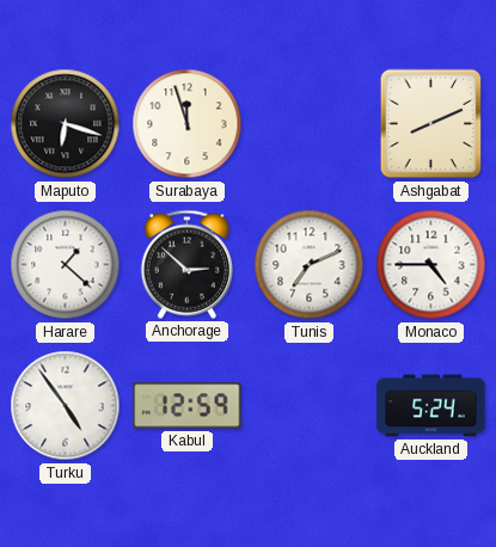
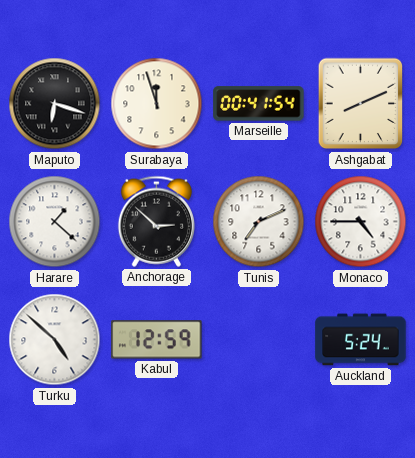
Marseille: none -> 00:41
Turku: 4:54 -> 4:52
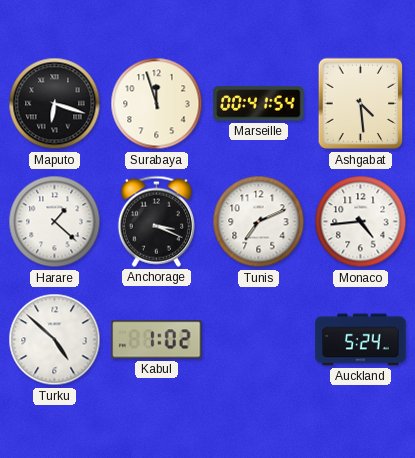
Ashgabat: 8:11 -> 4:29
Anchorage: 2:52 -> 3:19
Monaco: 4:45 -> 4:44
Kabul: 12:59 -> 1:02
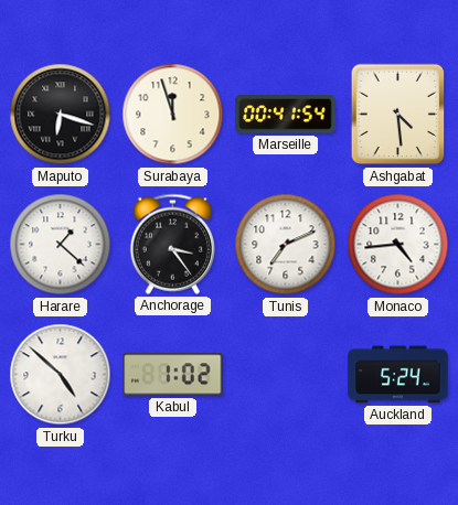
Anchorage: 3:19 -> 3:24
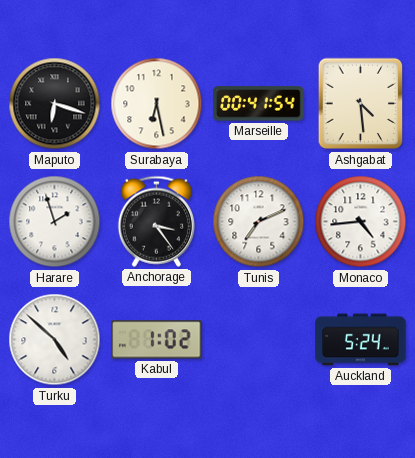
Surabaya: 11:57 -> 6:28
Harare: 1:22 -> 1:57
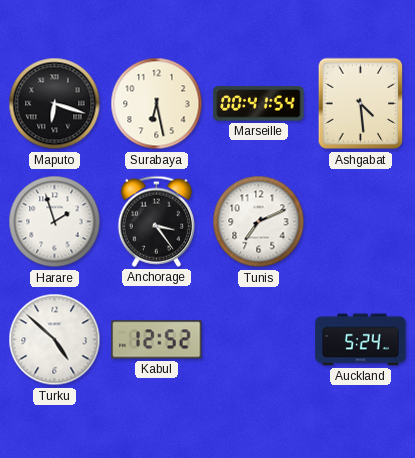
Monaco: 4:44 -> none
Kabul: 1:02 -> 12:52
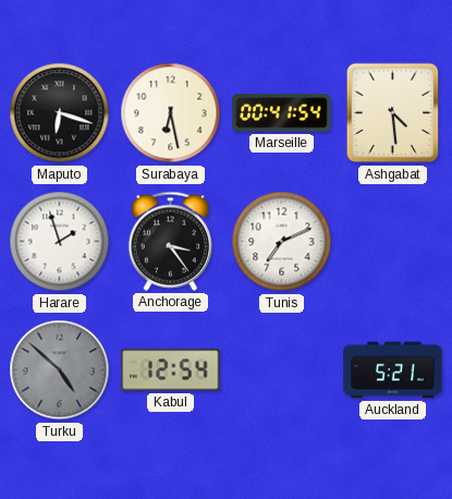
Turku dial: white -> grey
Kabul: 12:52 -> 12:54
Auckland: 5:24 -> 5:21
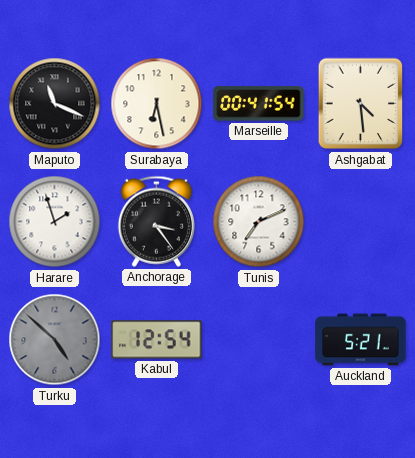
Maputo: 6:18 -> 11:19
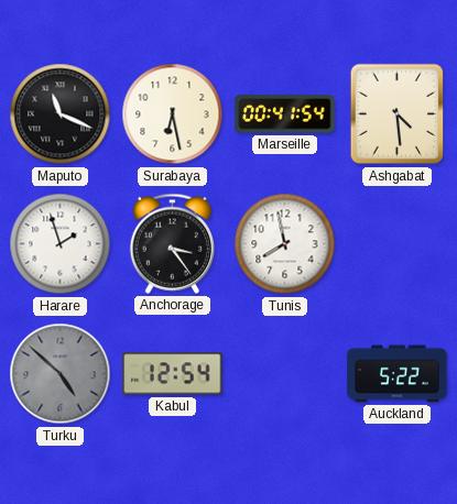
Tunis: 7:11 -> 7:58
Auckland: 5:21 -> 5:22
